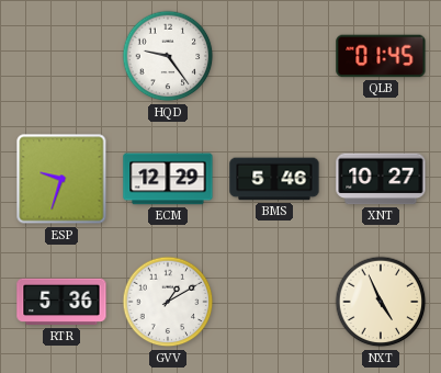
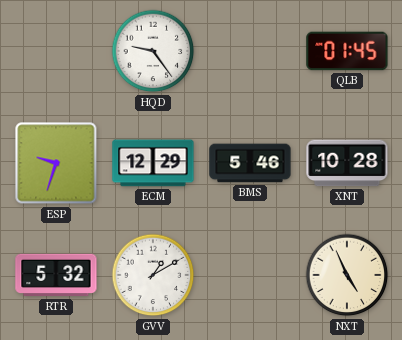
XNT: 10:27 -> 10:28
RTR: 5:36 -> 5:32
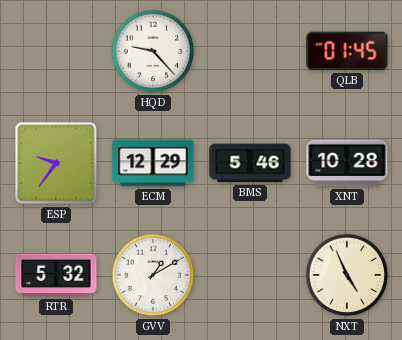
HQD: 9:24 -> 9:23
ESP: 9:33 -> 9:36
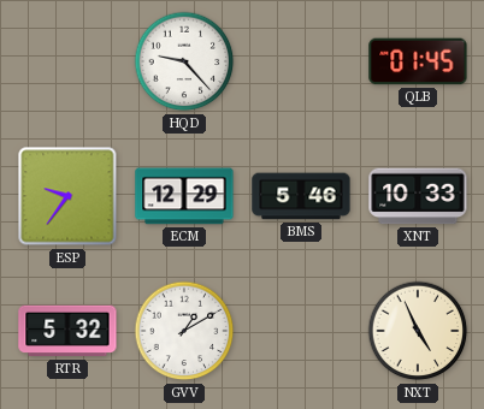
XNT: 10:28 -> 10:33
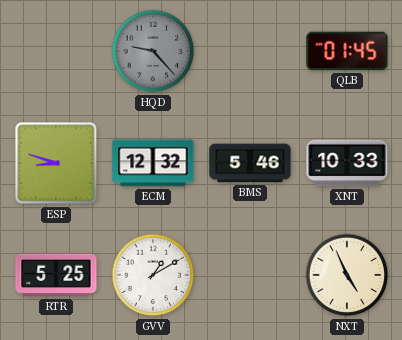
HQD dial: white -> grey
ESP: 9:36 -> 8:48
ECM: 12:29 -> 12:32
RTR: 5:32 -> 5:25
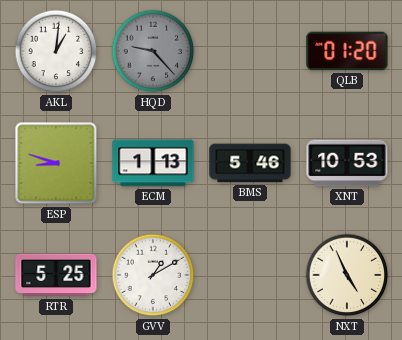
AKL: none -> 1:01
QLB: 01:45 -> 01:20
ECM: 12:32 -> 1:13
XNT: 10:33 -> 10:53
